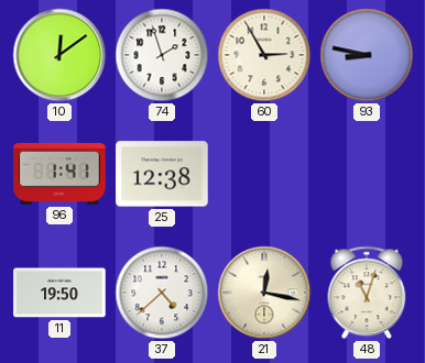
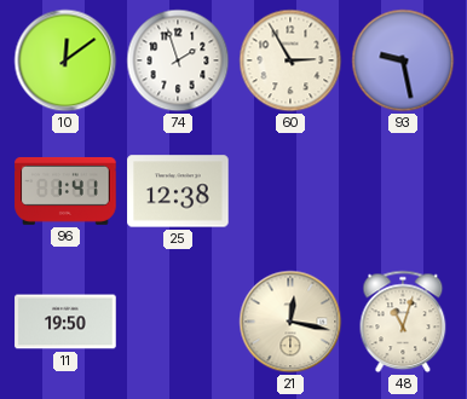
93: 8:47 -> 9:28
37: 4:38 -> none
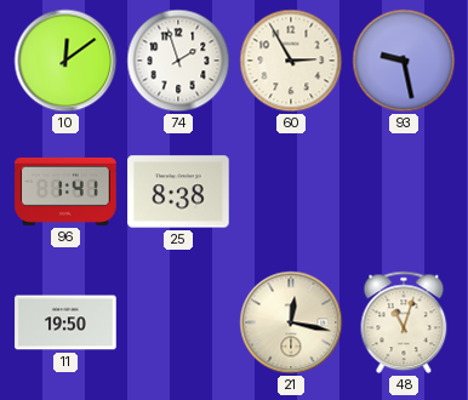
25: 12:38 -> 8:38
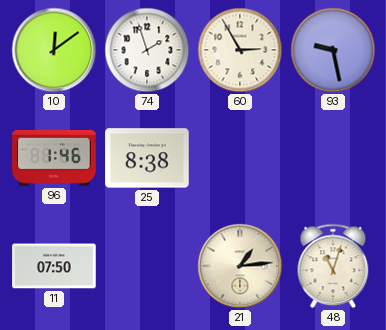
96: 1:41 -> 1:46
11: 19:50 -> 07:50
21: 12:17 -> 1:14
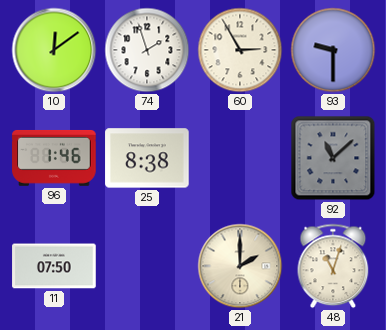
93: 9:28 -> 9:30
92: none -> 11:08
21: 1:14 -> 2:00
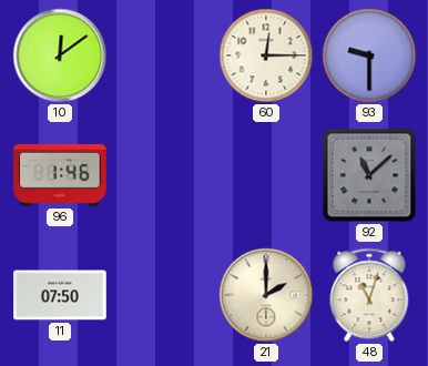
74: 1:57 -> none
60: 2:55 -> 12:15
25: 8:38 -> none
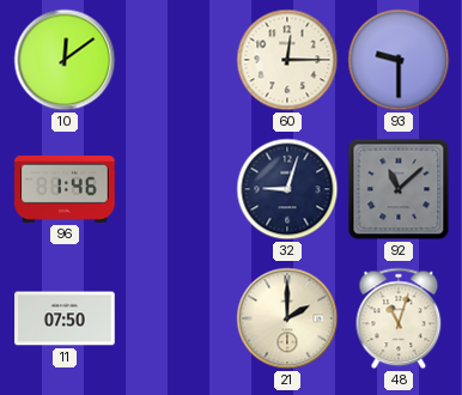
32: none -> 9:03
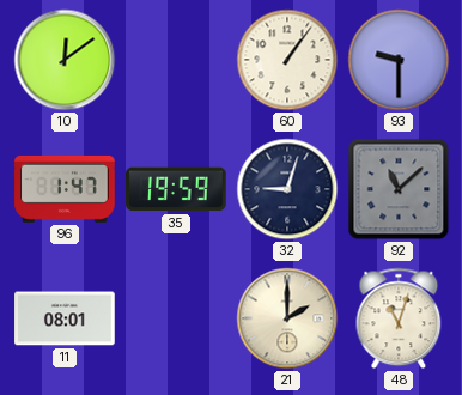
60: 12:15 -> 1:06
96: 1:46 -> 1:47
35: none -> 19:59
11: 07:50 -> 08:01
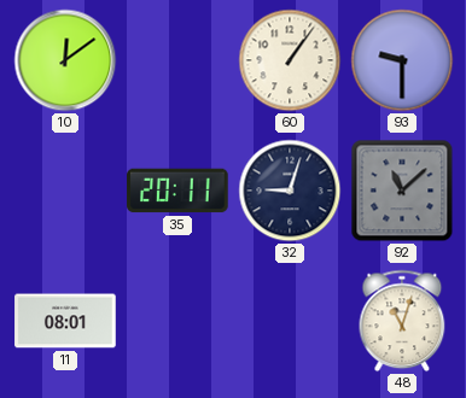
96: 1:47 -> none
35: 19:59 -> 20:11
21: 2:00 -> none
